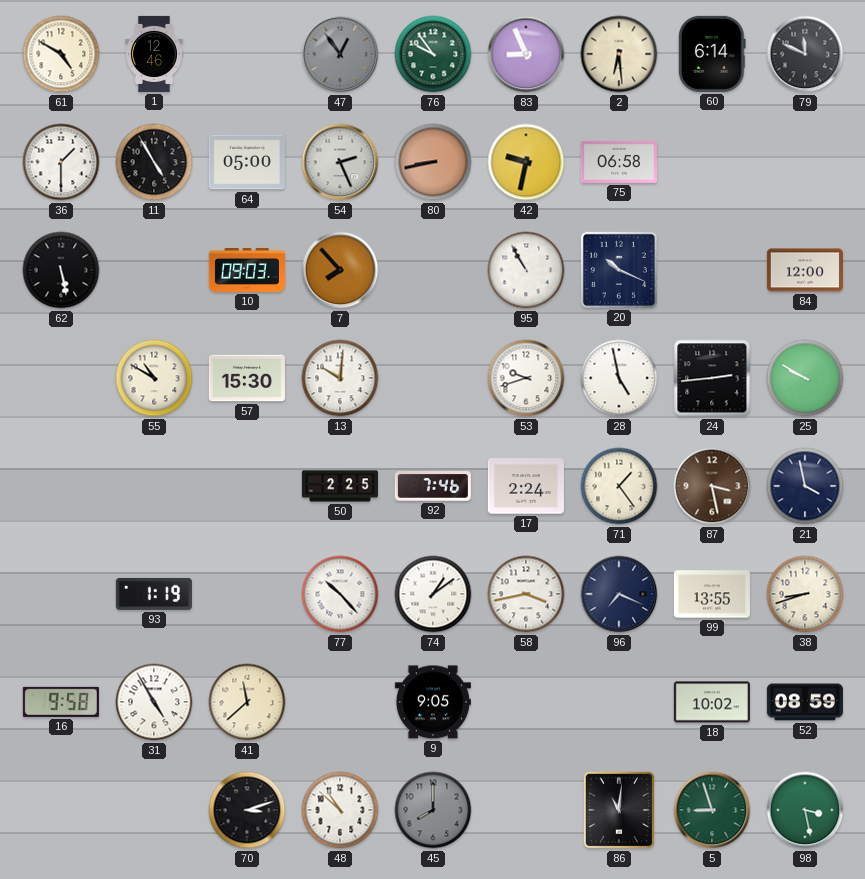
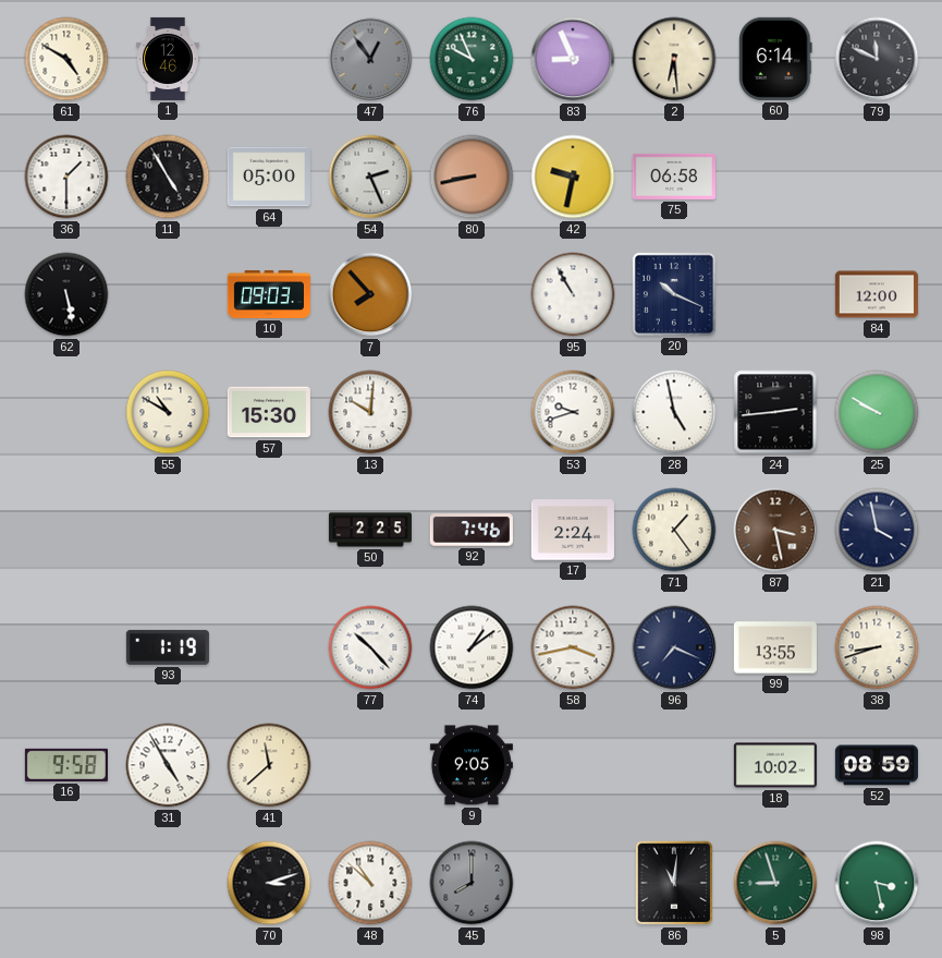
76: 9:54 -> 9:56
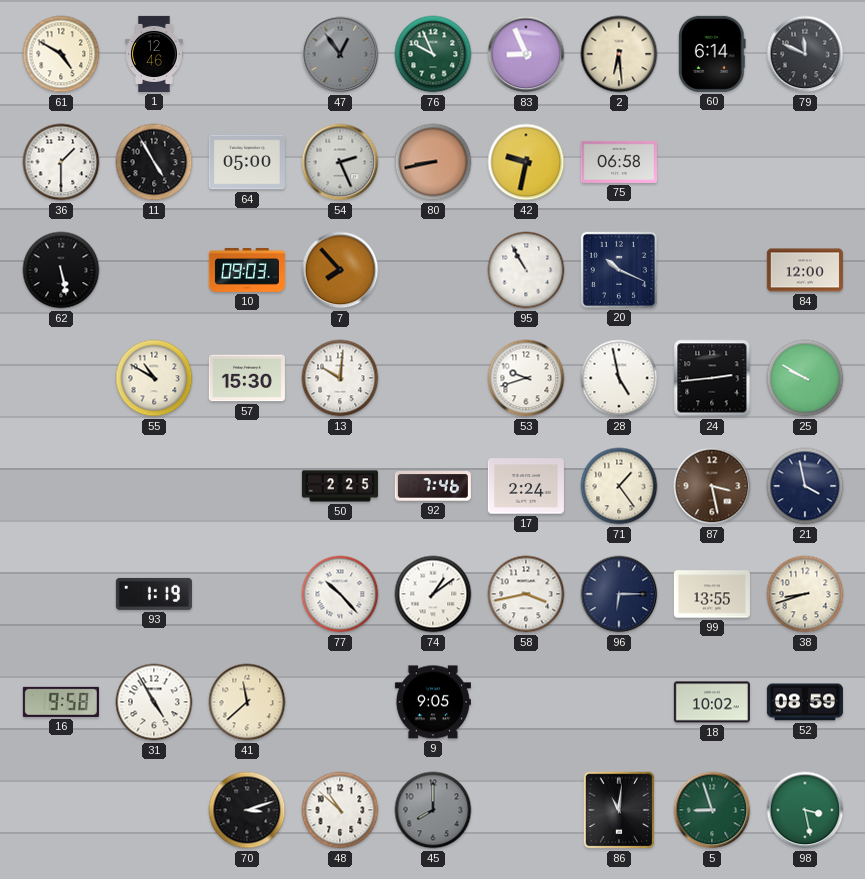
96: 7:19 -> 6:15
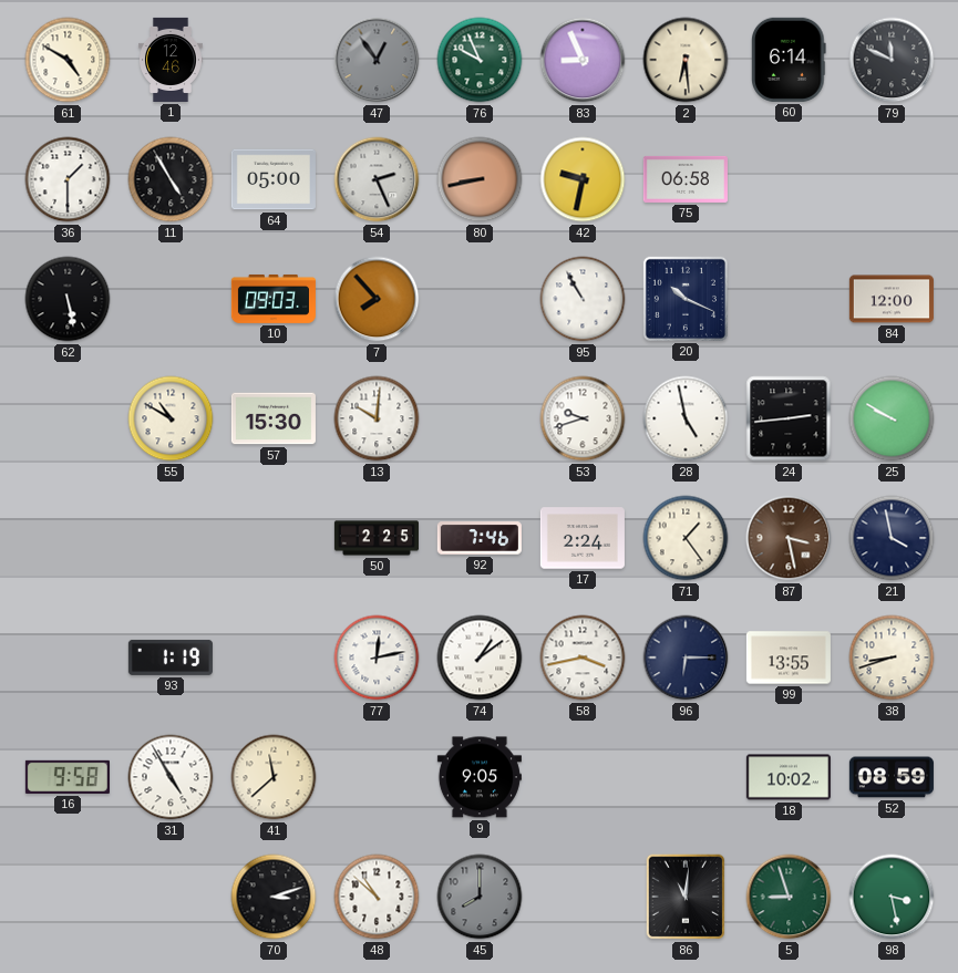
77: 10:23 -> 12:13
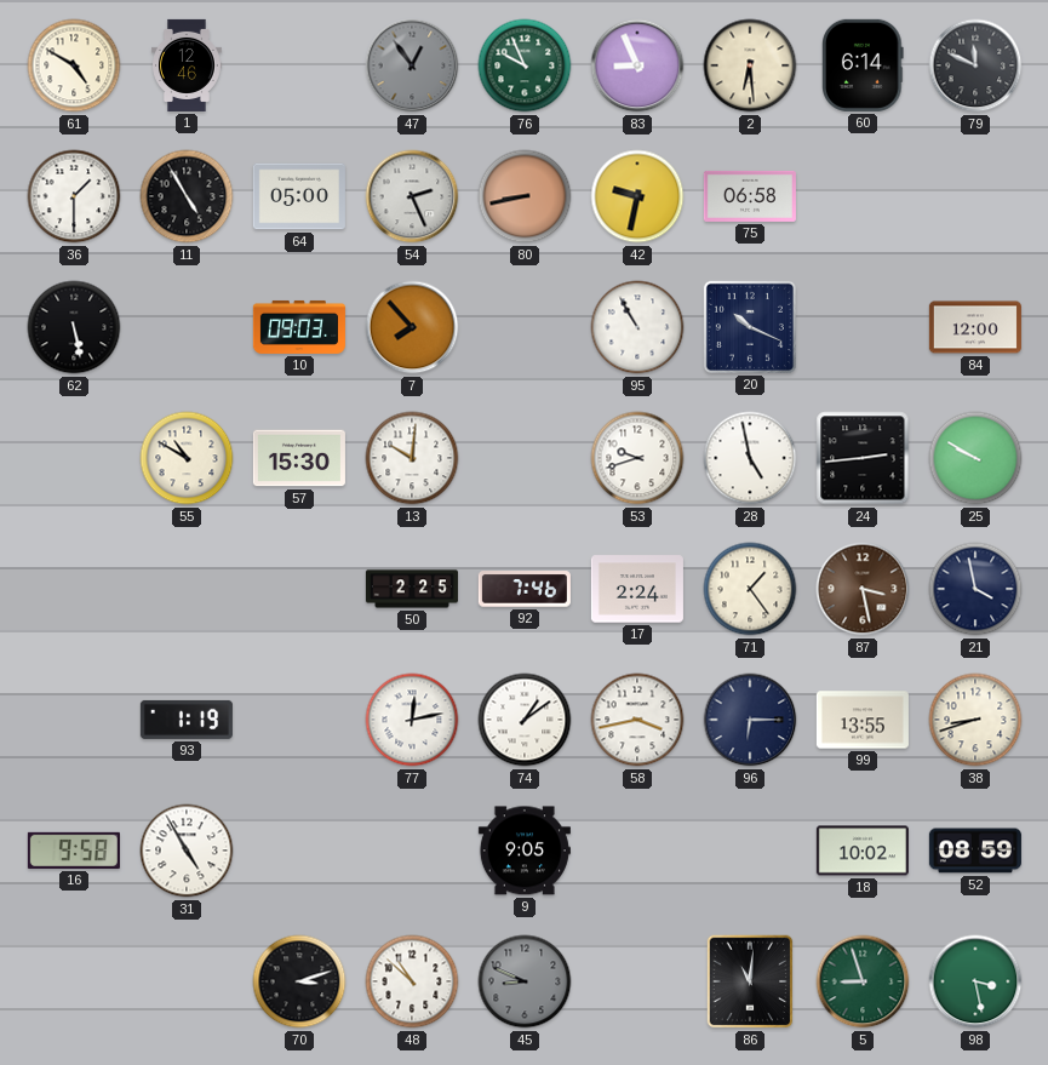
41: 11:38 -> none
45: 8:00 -> 8:49
